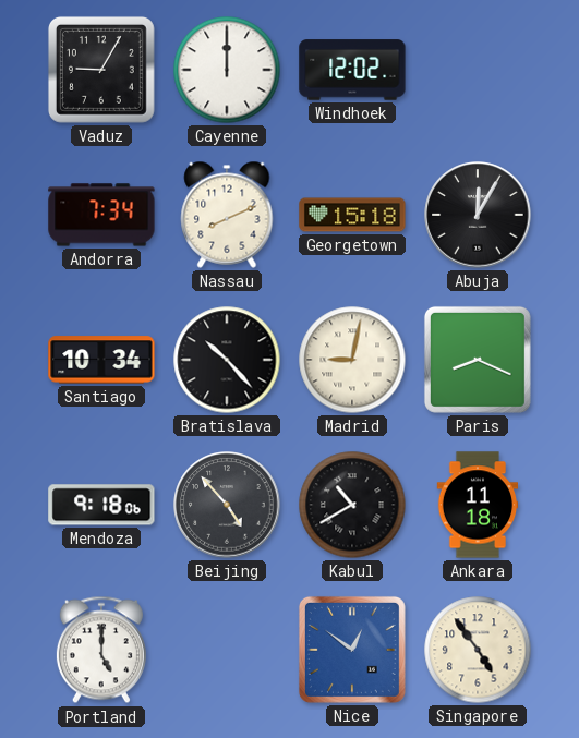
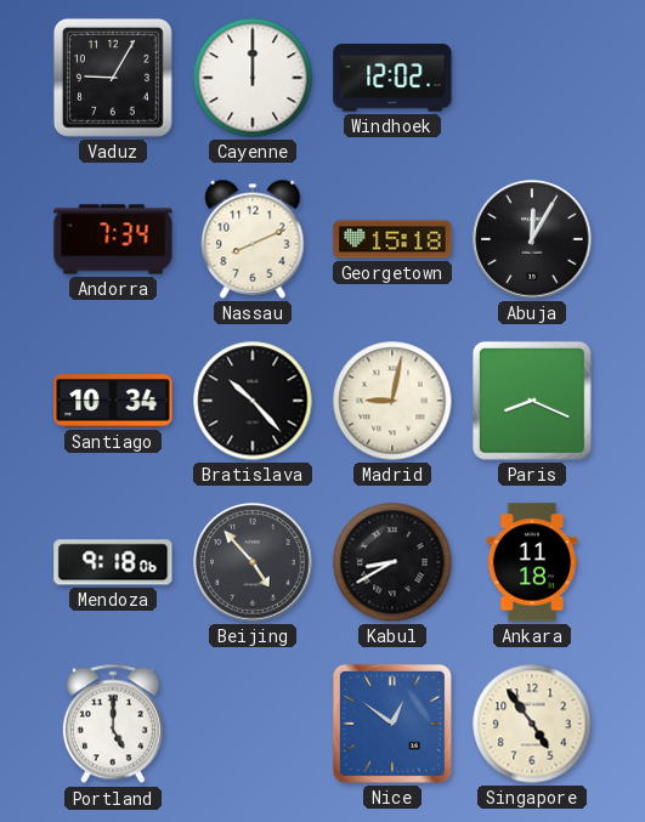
Kabul: 10:40 -> 8:40
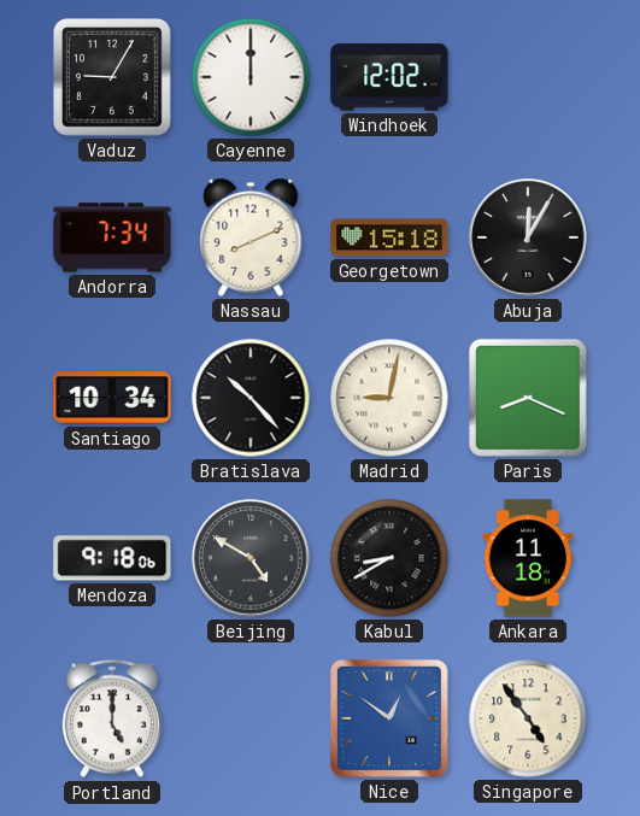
Beijing: 4:53 -> 4:50
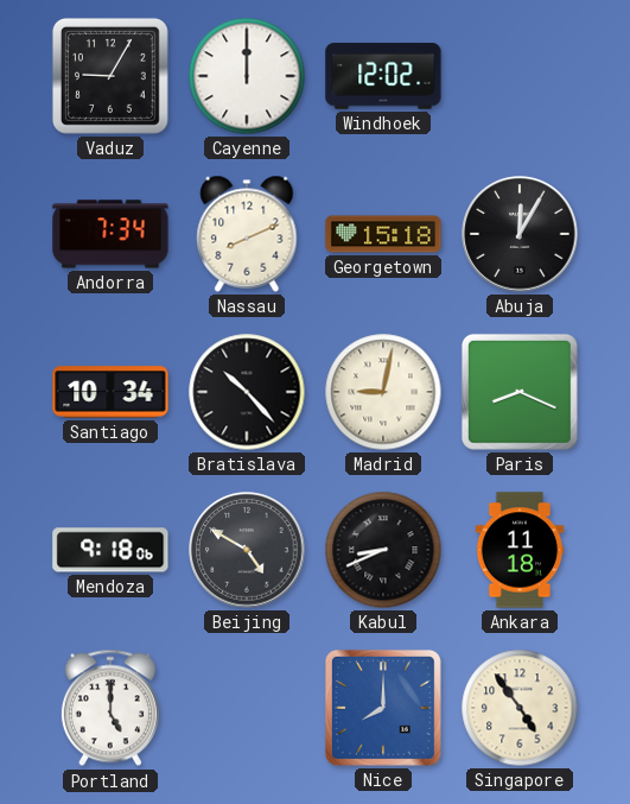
Kabul: 8:40 -> 8:41
Nice: 12:51 -> 8:00
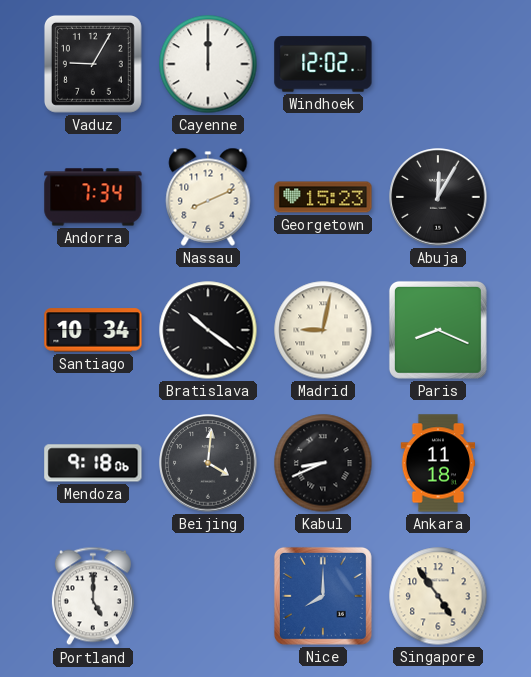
Georgetown: 15:18 -> 15:23
Bratislava: 10:23 -> 10:21
Beijing: 4:50 -> 4:01
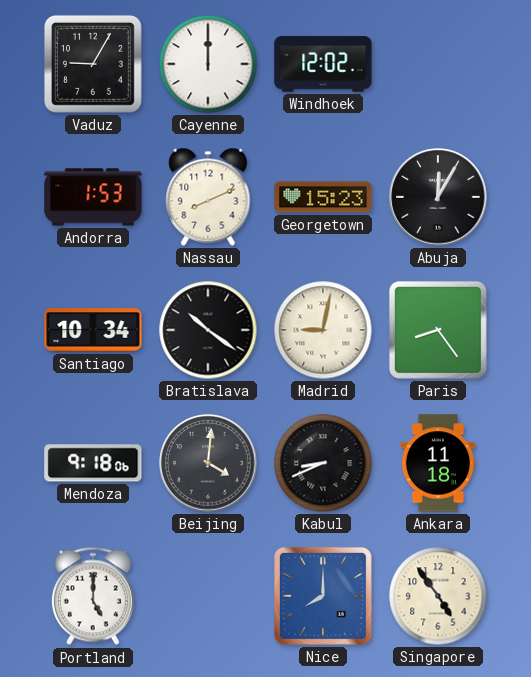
Andorra: 7:34 -> 1:53
Paris: 8:19 -> 8:24
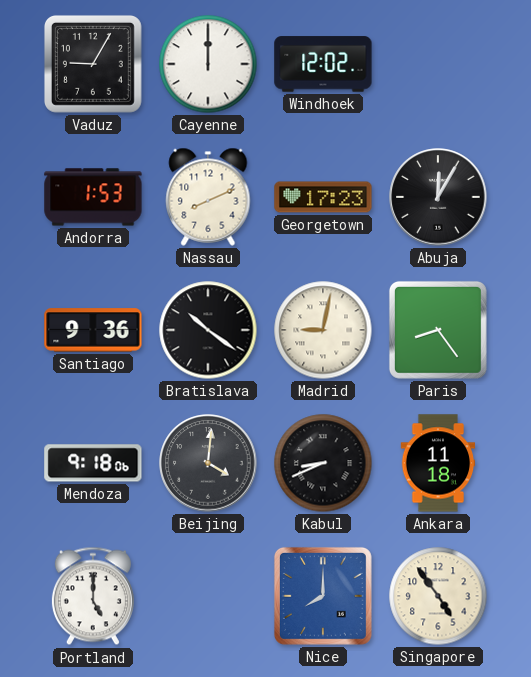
Georgetown: 15:23 -> 17:23
Santiago: 10:34 -> 9:36
